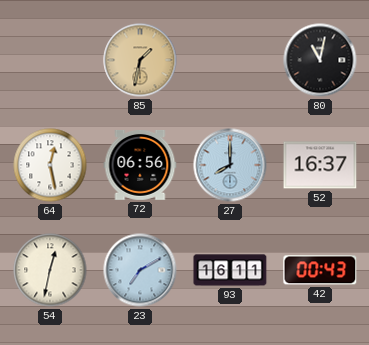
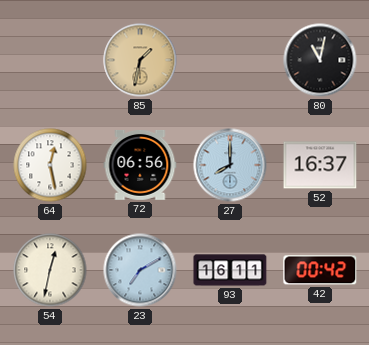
42: 00:43 -> 00:42
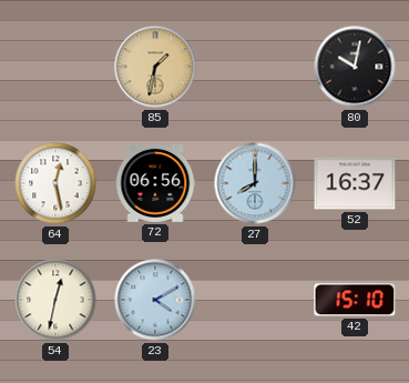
80: 11:02 -> 10:02
23: 7:10 -> 4:10
93: 16:11 -> none
42: 00:42 -> 15:10
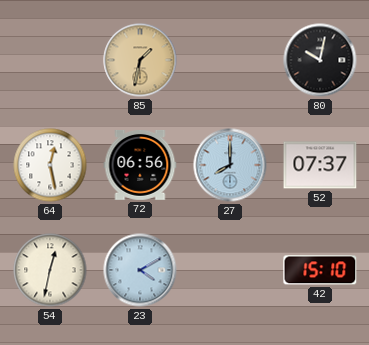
52: 16:37 -> 07:37
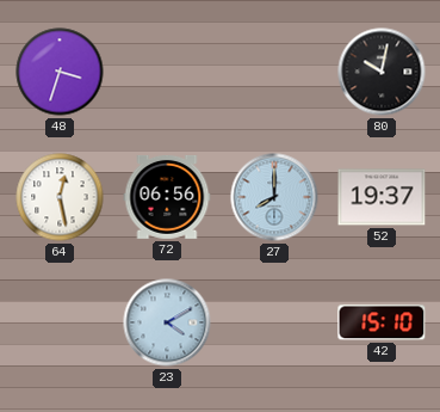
48: none -> 3:33
85: 1:32 -> none
52: 07:37 -> 19:37
54: 12:32 -> none
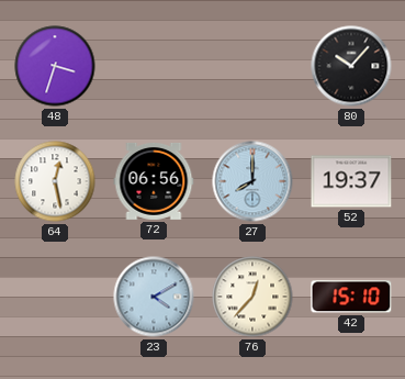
80: 10:02 -> 10:07
76: none -> 12:37
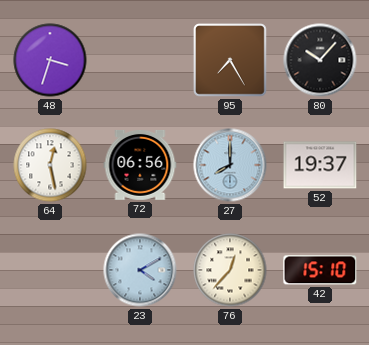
95: none -> 7:25
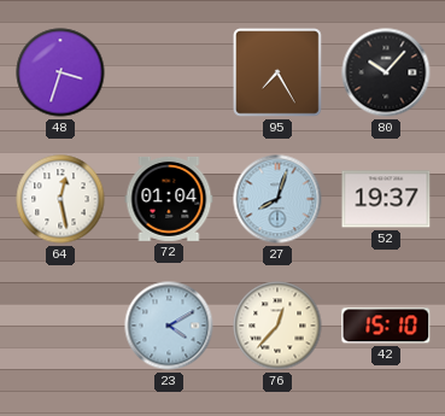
72: 06:56 -> 01:04
27: 8:00 -> 8:03
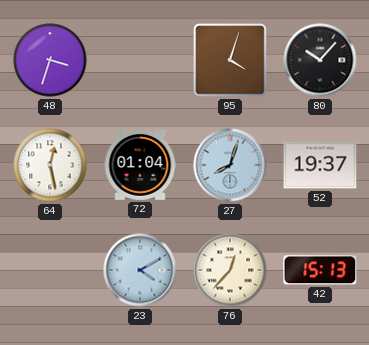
95: 7:25 -> 4:03
42: 15:10 -> 15:13
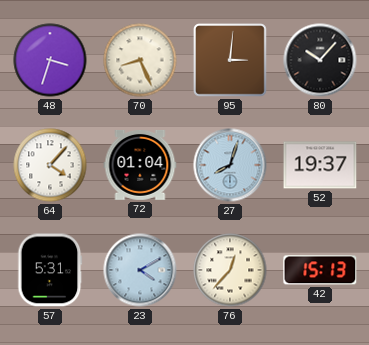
70: none -> 8:26
95: 4:03 -> 3:01
64: 12:28 -> 4:07
57: none -> 5:31
